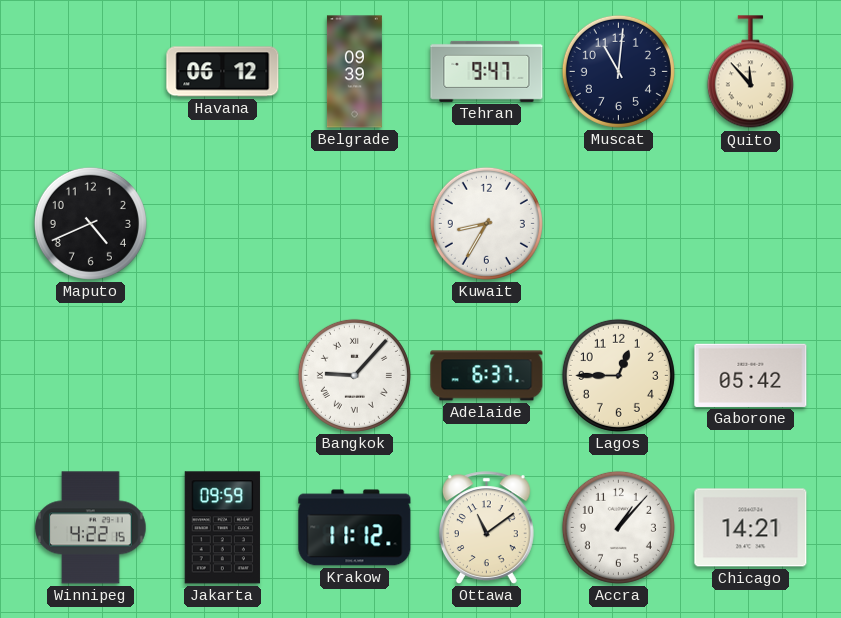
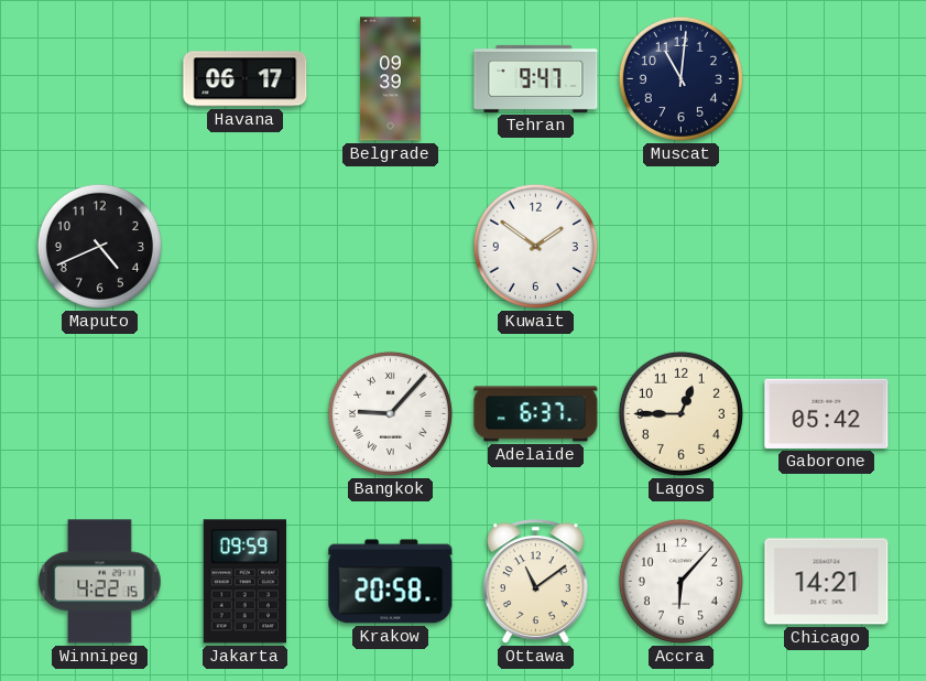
Havana: 06:12 -> 06:17
Quito: 11:53 -> none
Kuwait: 8:35 -> 1:51
Krakow: 11:12 -> 20:58
Accra: 1:07 -> 6:07
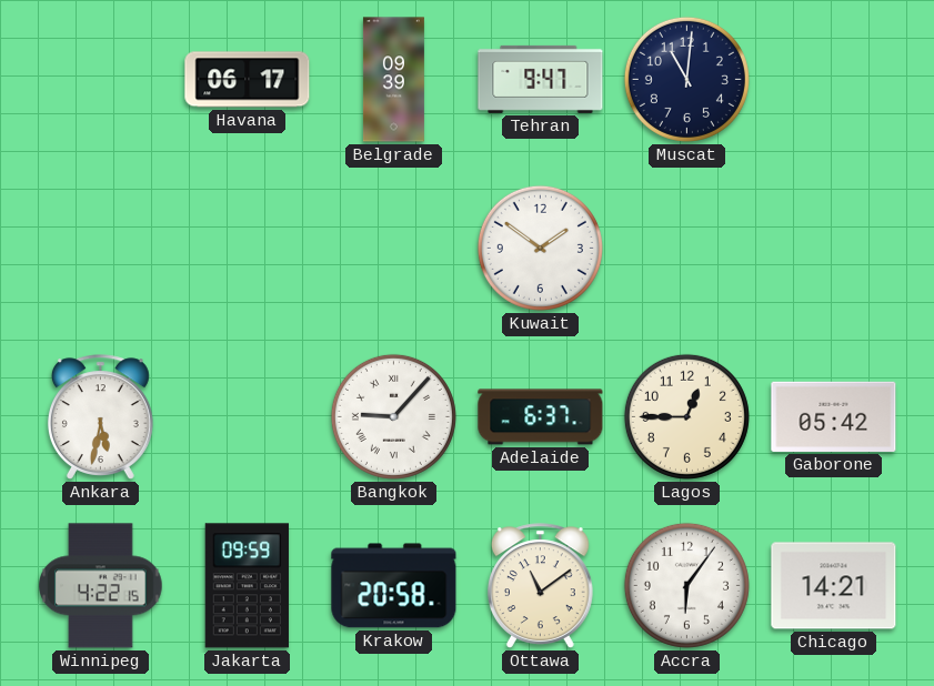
Maputo: 4:41 -> none
Ankara: none -> 5:32
Accra: 6:07 -> 6:06
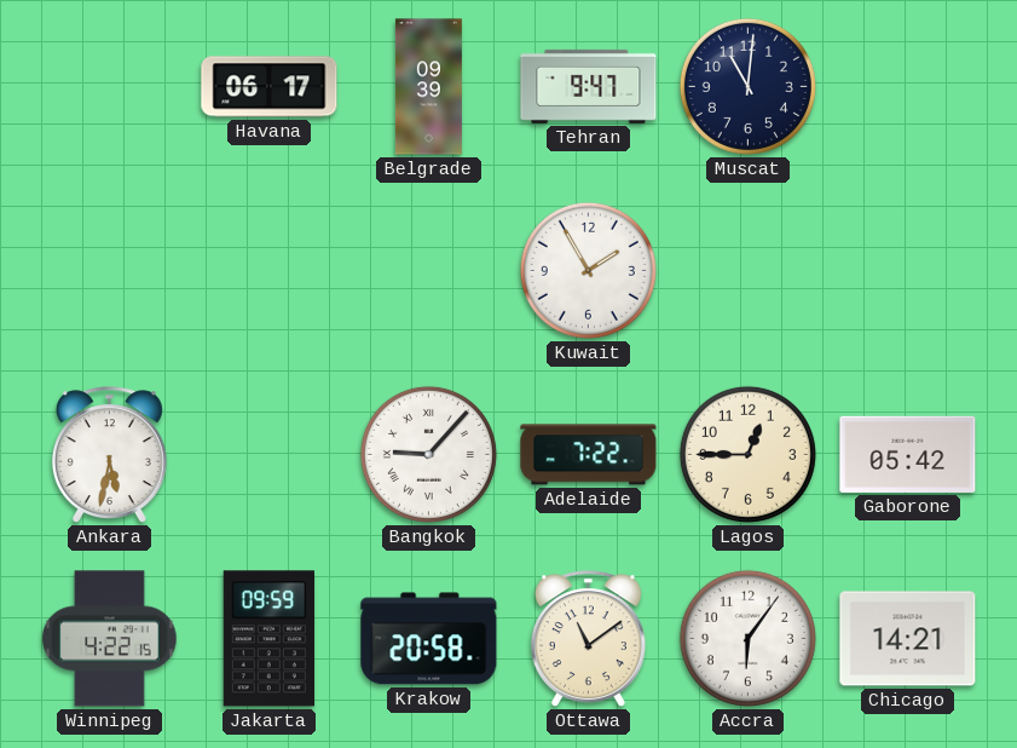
Kuwait: 1:51 -> 1:55
Adelaide: 6:37 -> 7:22
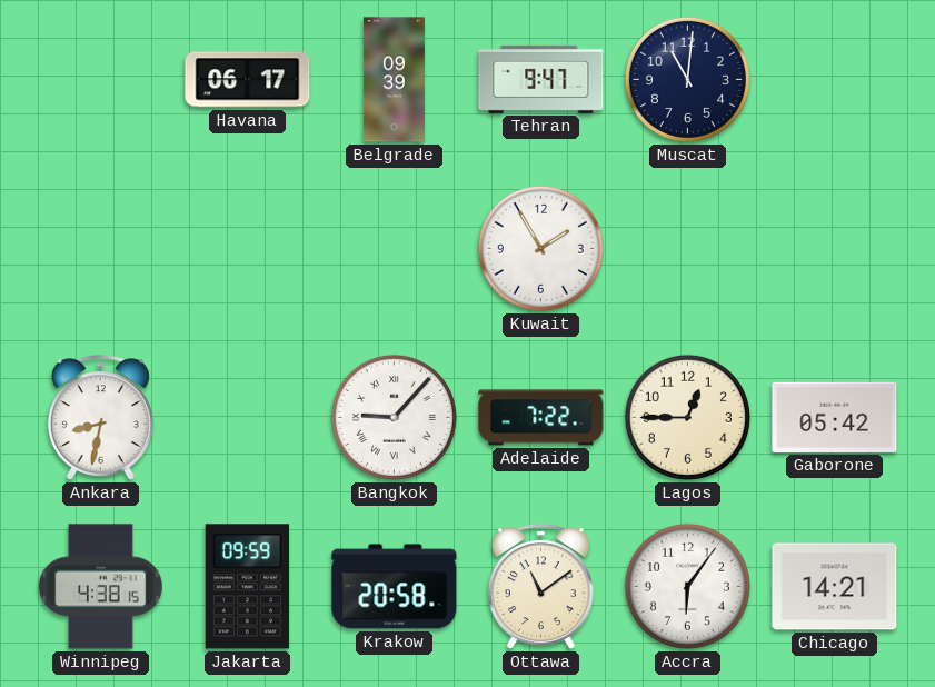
Ankara: 5:32 -> 8:32
Winnipeg: 4:22 -> 4:38
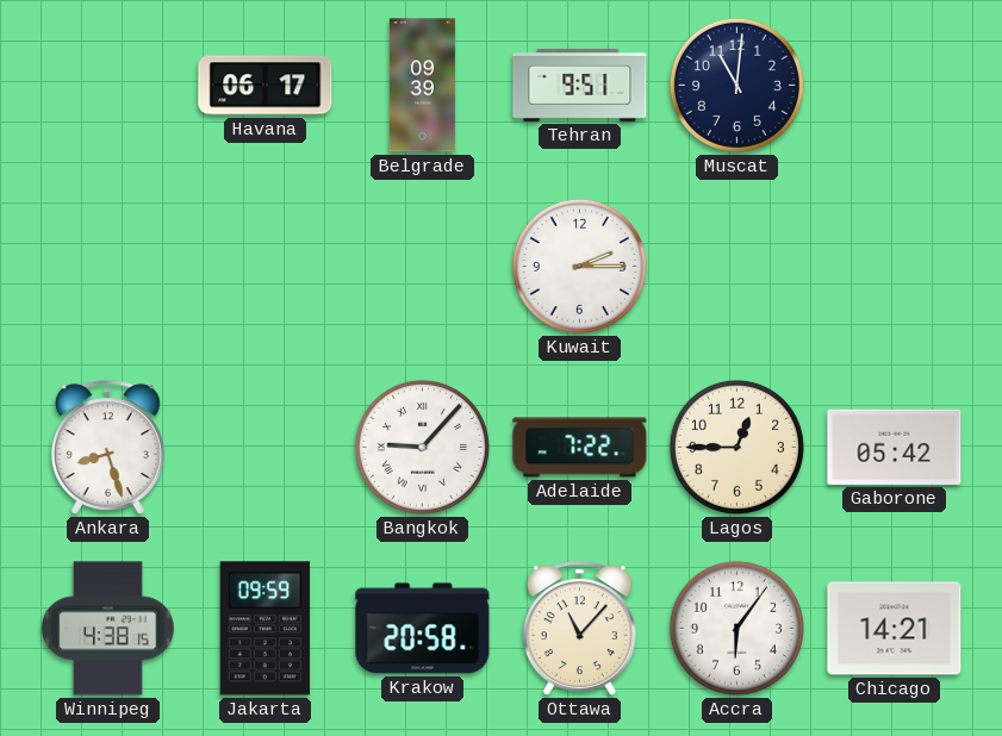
Tehran: 9:47 -> 9:51
Kuwait: 1:55 -> 2:15
Ankara: 8:32 -> 8:27
Ottawa: 11:09 -> 11:07
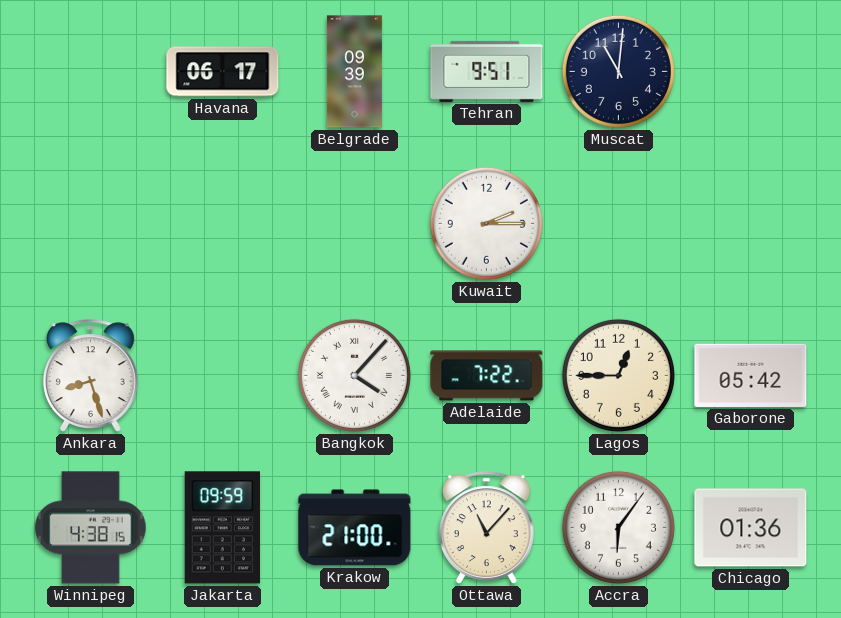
Bangkok: 9:07 -> 4:07
Krakow: 20:58 -> 21:00
Chicago: 14:21 -> 01:36
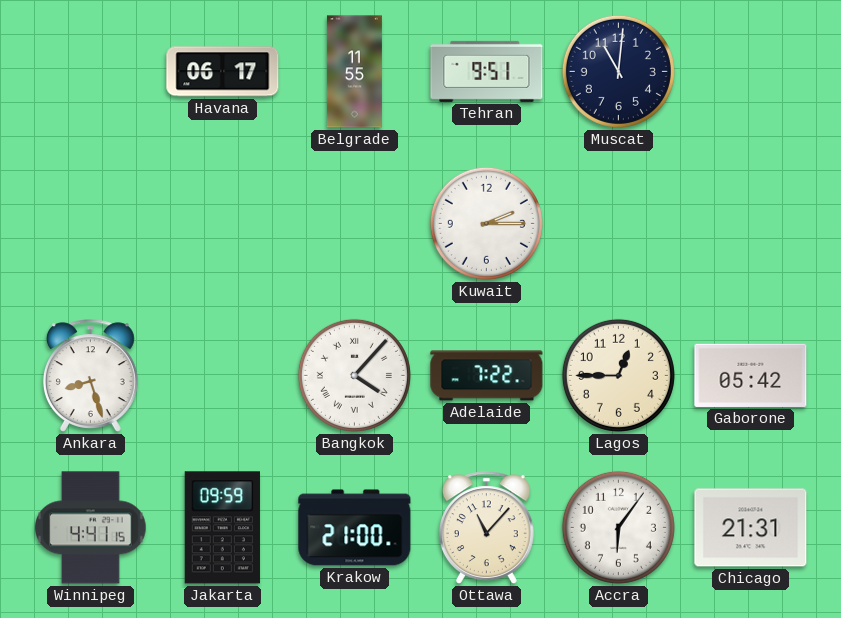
Belgrade: 09:39 -> 11:55
Winnipeg: 4:38 -> 4:41
Chicago: 01:36 -> 21:31
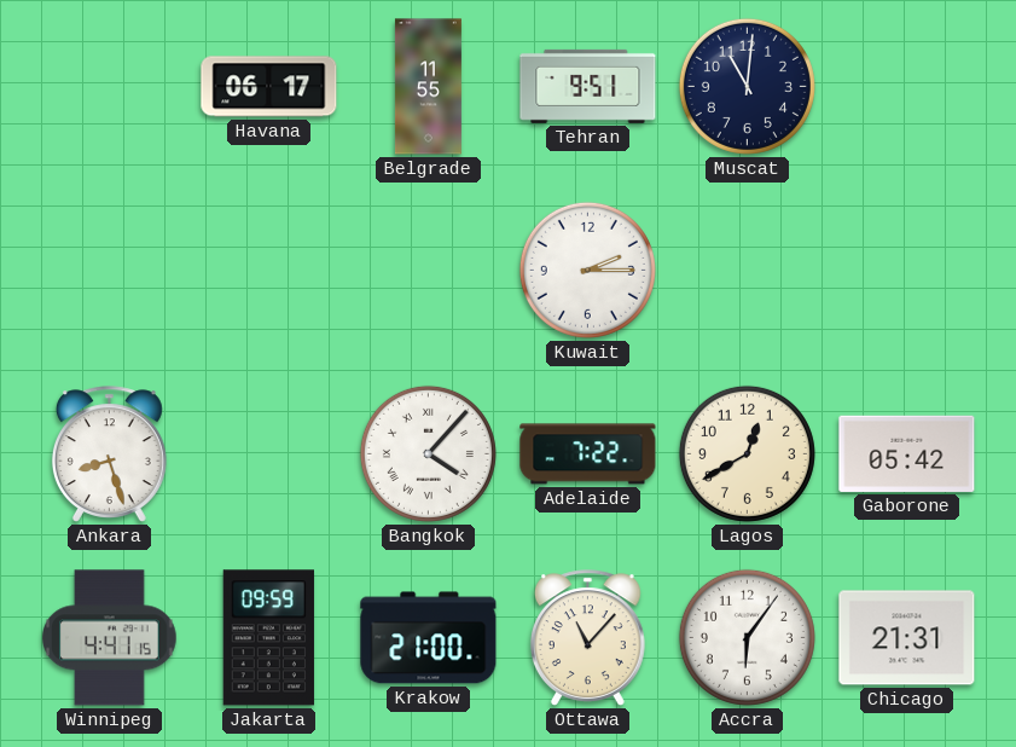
Lagos: 12:45 -> 12:40
